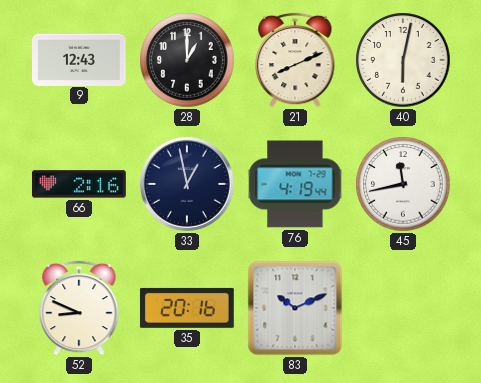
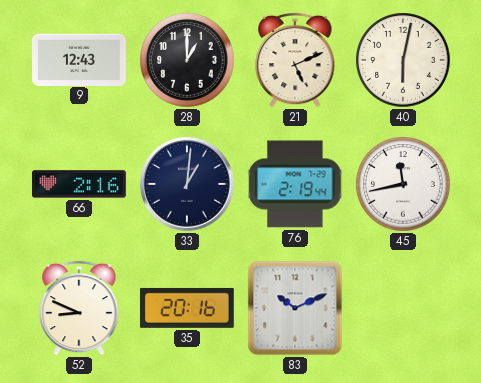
21: 8:11 -> 5:11
33: 12:58 -> 1:01
76: 4:19 -> 2:19
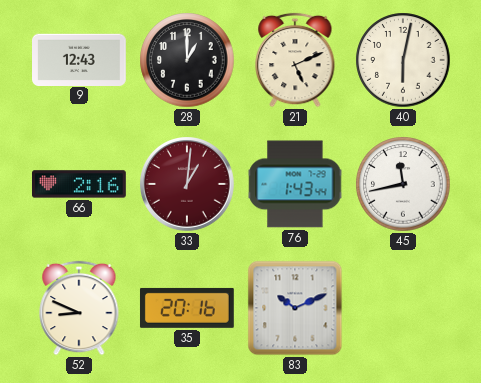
33 dial: navy -> burgundy
76: 2:19 -> 1:43
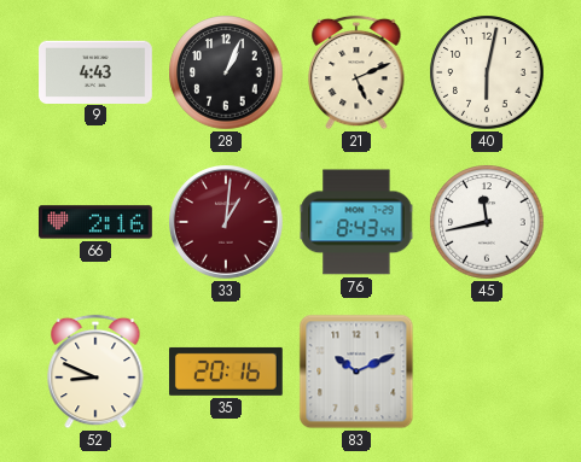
9: 12:43 -> 4:43
28: 1:00 -> 1:04
76: 1:43 -> 8:43
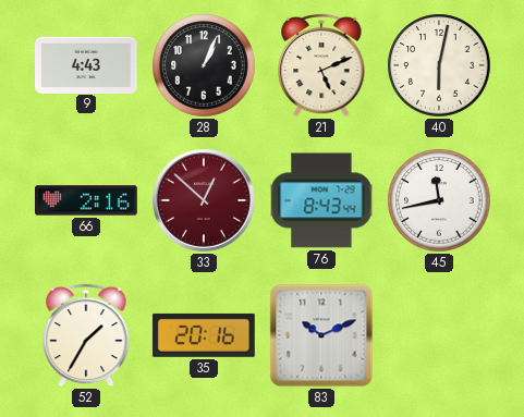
33: 1:01 -> 12:52
52: 8:49 -> 1:35
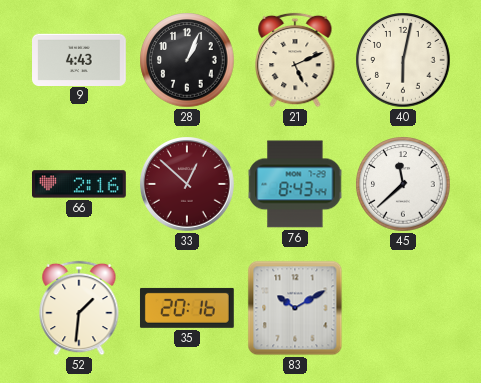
45: 11:43 -> 11:38
52: 1:35 -> 1:31
83: 10:11 -> 10:10
